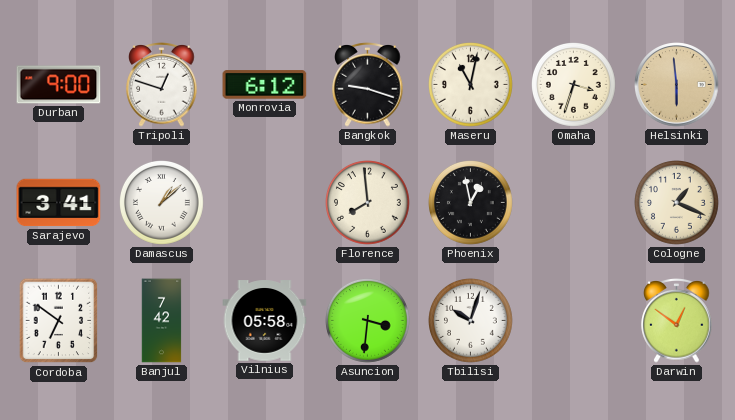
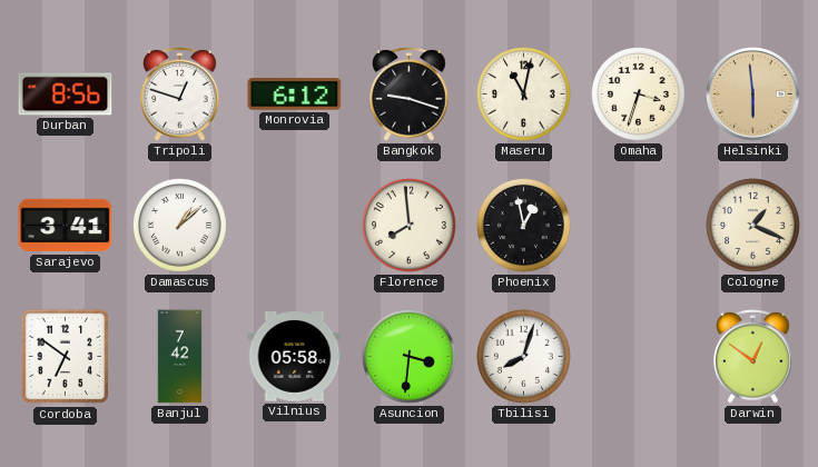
Durban: 9:00 -> 8:56
Tbilisi: 10:03 -> 8:03
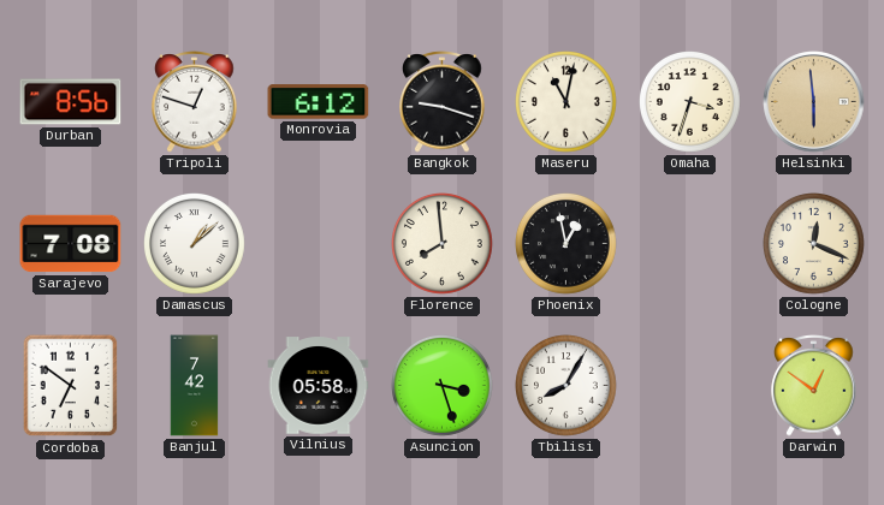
Sarajevo: 3:41 -> 7:08
Cologne: 1:19 -> 12:19
Asuncion: 3:31 -> 3:27
Tbilisi: 8:03 -> 8:05
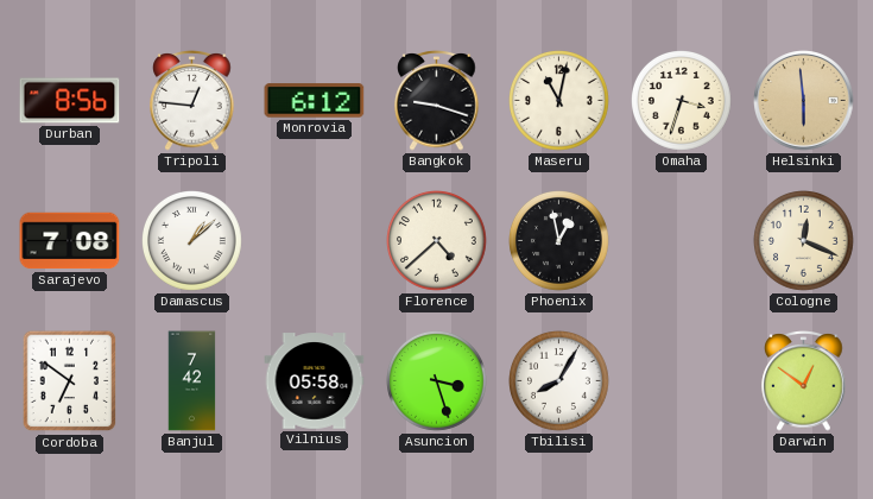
Tripoli: 12:48 -> 12:46
Florence: 7:59 -> 4:38
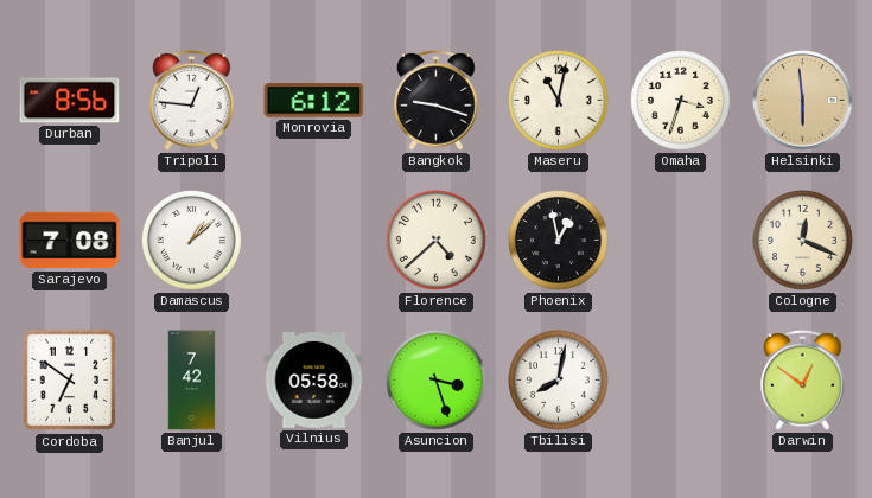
Tbilisi: 8:05 -> 8:02
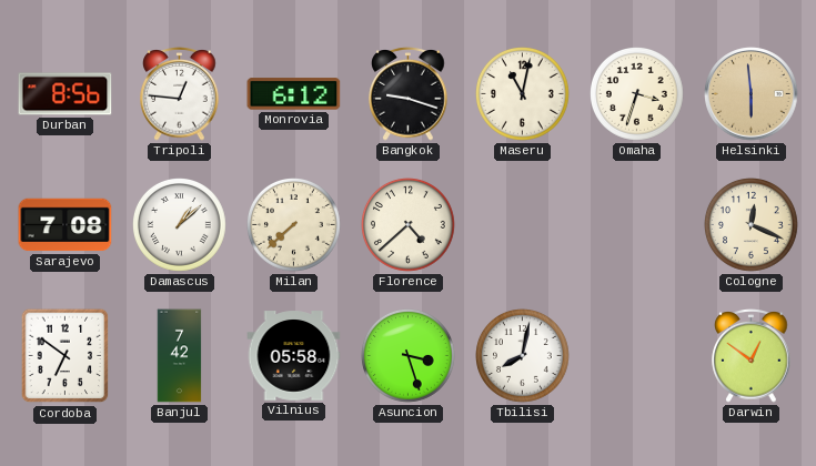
Milan: none -> 7:38
Phoenix: 12:58 -> none
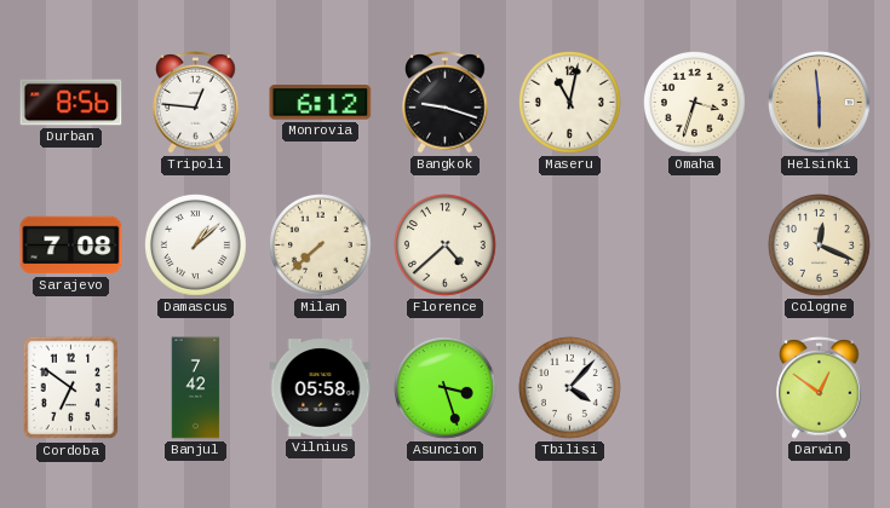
Tbilisi: 8:02 -> 4:07
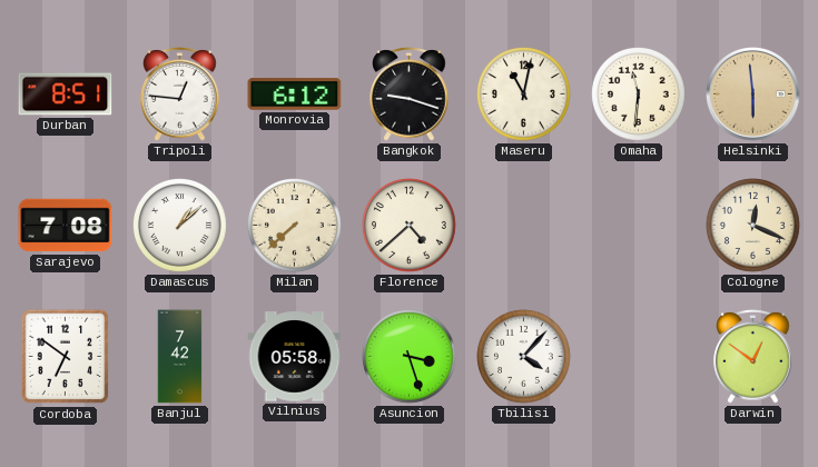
Durban: 8:56 -> 8:51
Omaha: 3:33 -> 11:31
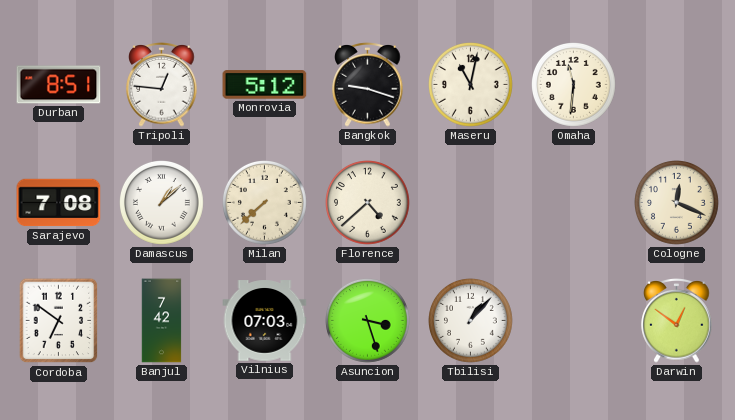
Monrovia: 6:12 -> 5:12
Helsinki: 5:59 -> none
Vilnius: 05:58 -> 07:03
Tbilisi: 4:07 -> 1:07
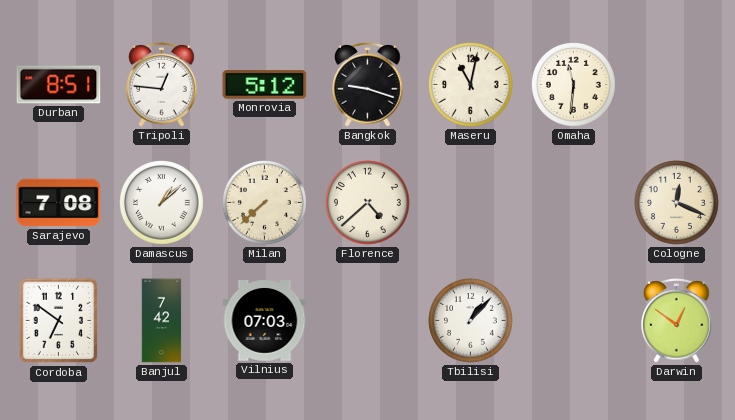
Asuncion: 3:27 -> none
